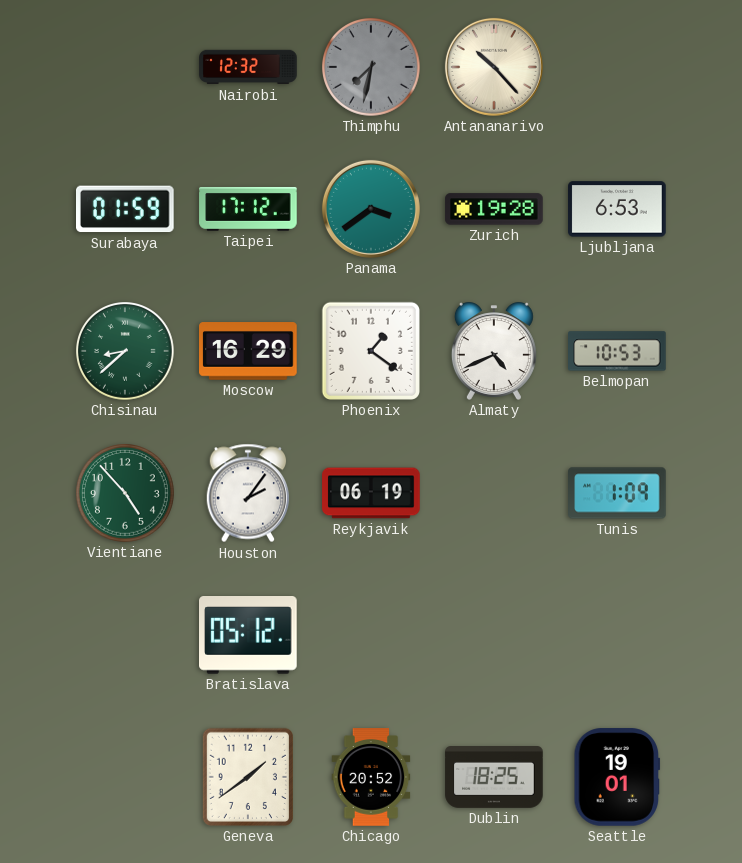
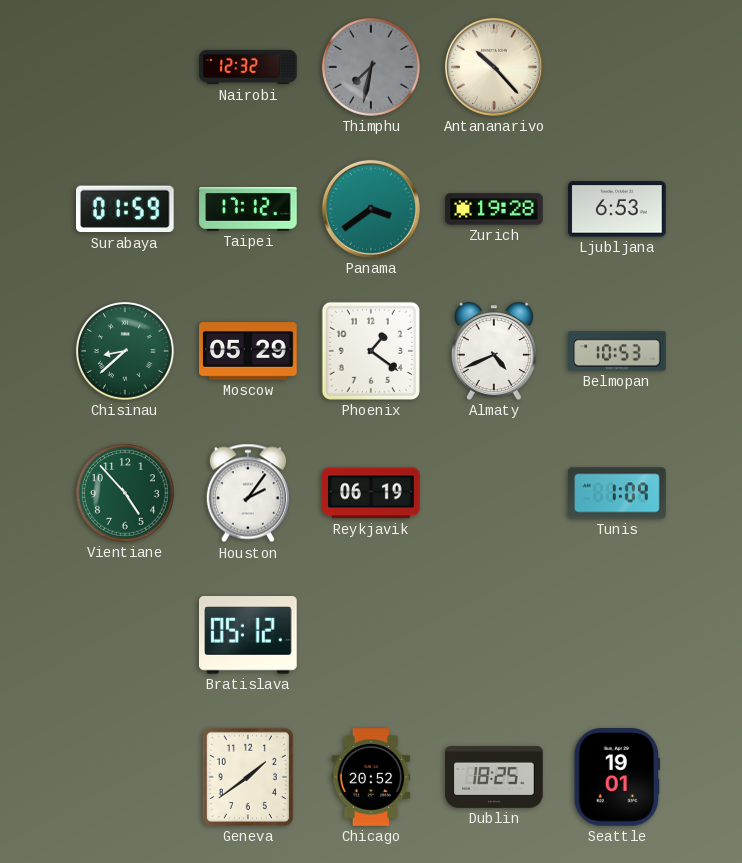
Moscow: 16:29 -> 05:29
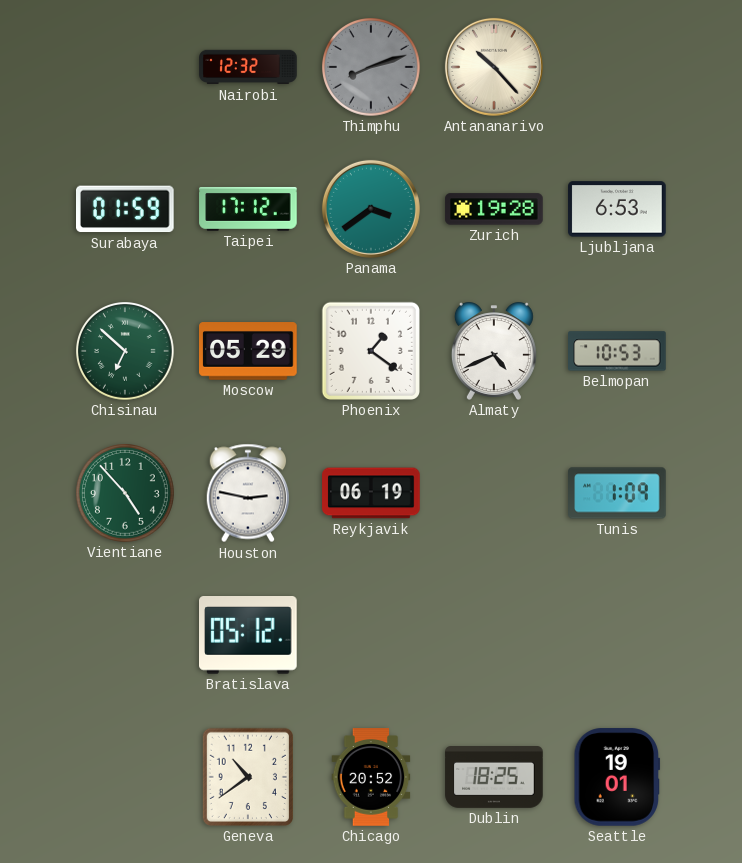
Thimphu: 7:32 -> 8:12
Chisinau: 8:38 -> 6:52
Houston: 2:06 -> 2:47
Geneva: 1:39 -> 10:39
